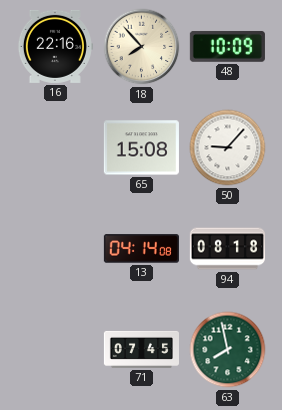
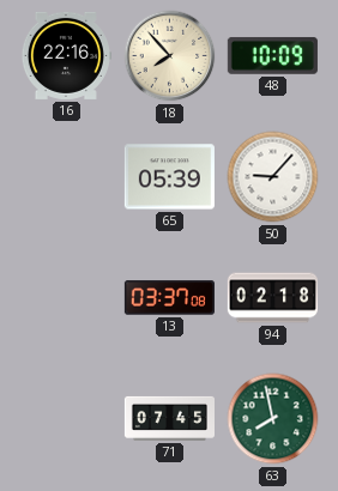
65: 15:08 -> 05:39
13: 04:14 -> 03:37
94: 08:18 -> 02:18
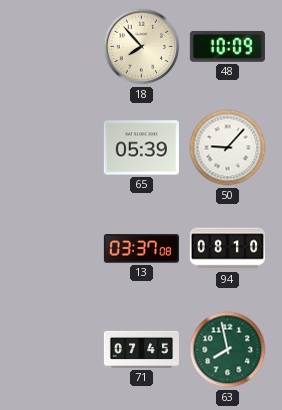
16: 22:16 -> none
94: 02:18 -> 08:10
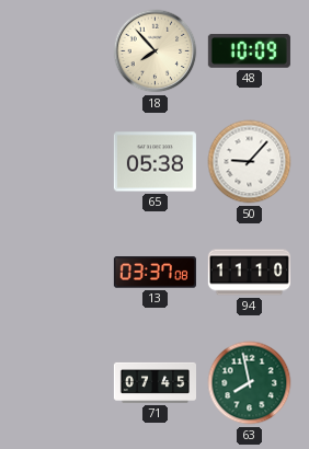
65: 05:39 -> 05:38
94: 08:10 -> 11:10
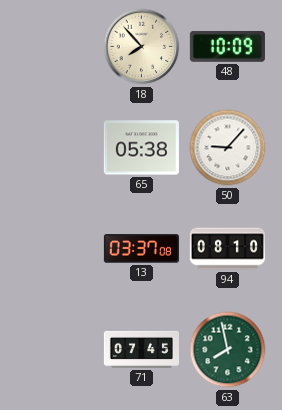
94: 11:10 -> 08:10
